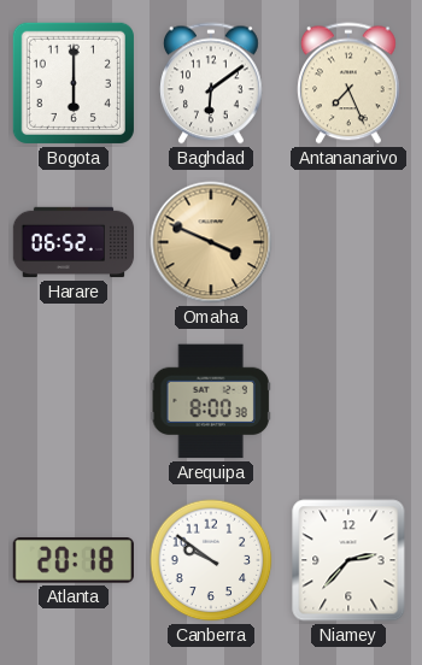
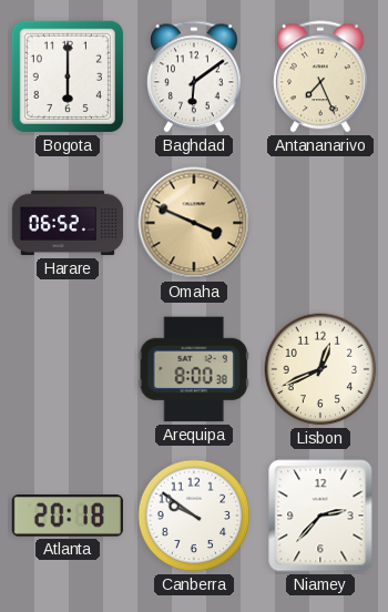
Lisbon: none -> 12:41
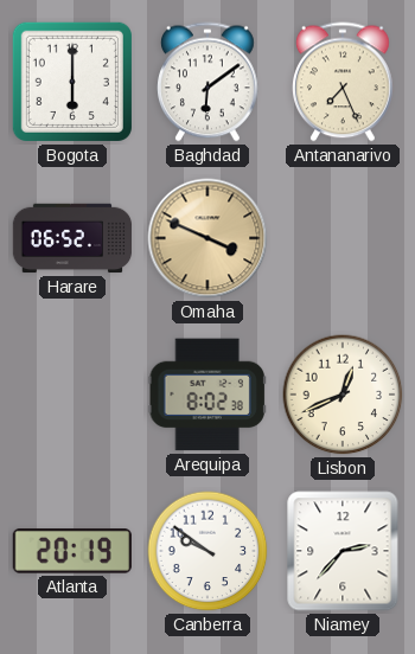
Arequipa: 8:00 -> 8:02
Atlanta: 20:18 -> 20:19
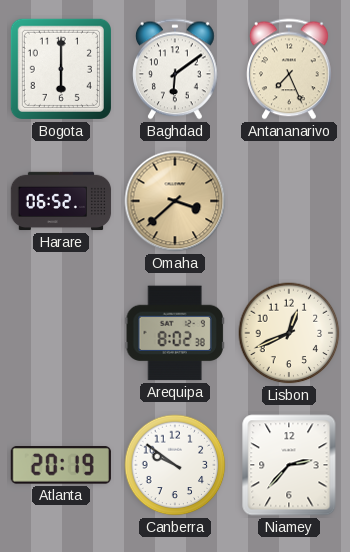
Omaha: 3:49 -> 3:38
